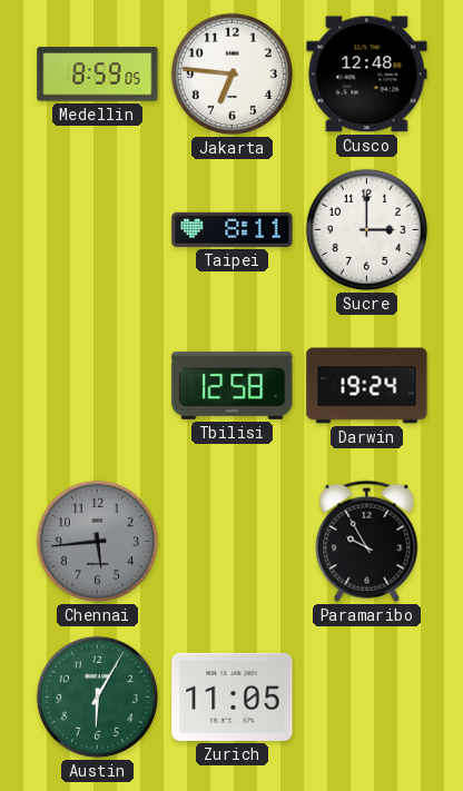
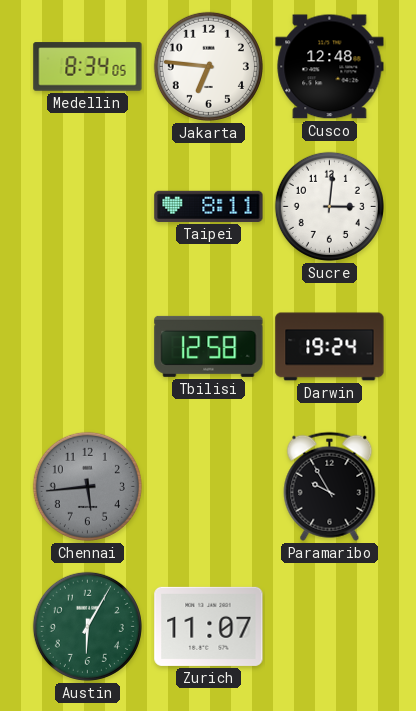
Medellin: 8:59 -> 8:34
Sucre: 3:00 -> 3:01
Zurich: 11:05 -> 11:07
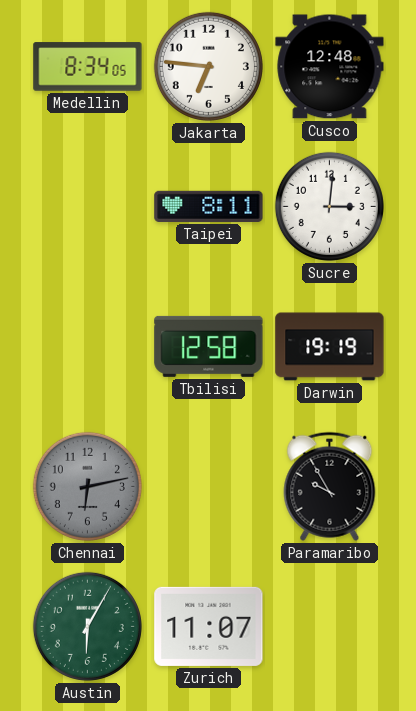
Darwin: 19:24 -> 19:19
Chennai: 5:44 -> 6:13
